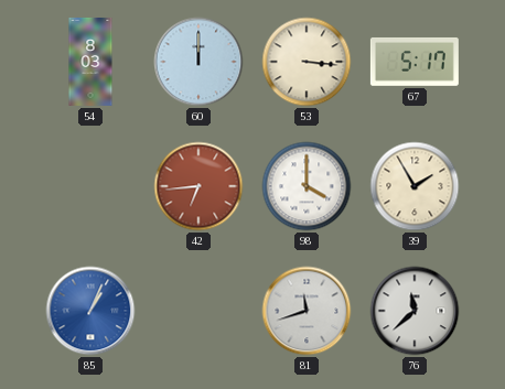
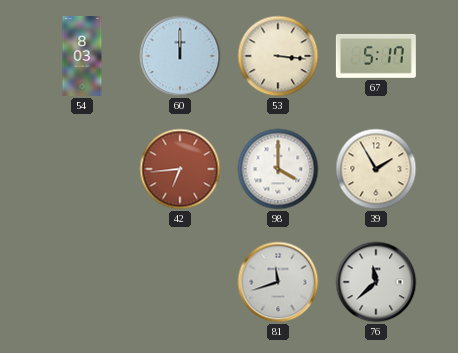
85: 1:04 -> none
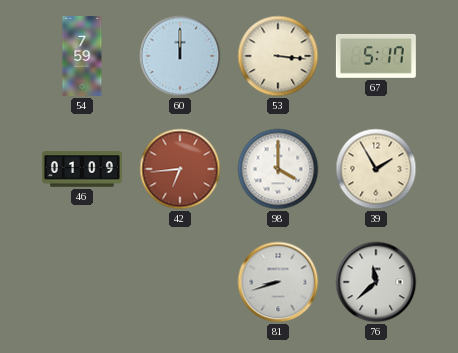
54: 8:03 -> 7:59
46: none -> 01:09
81: 11:42 -> 8:42
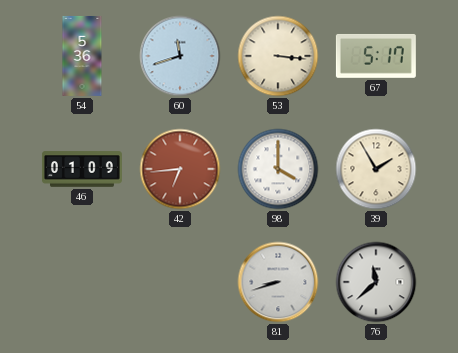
54: 7:59 -> 5:36
60: 12:00 -> 11:42
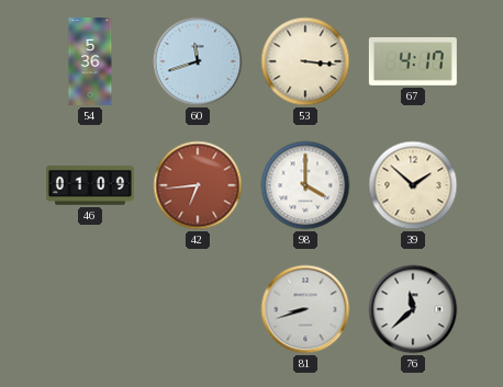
67: 5:17 -> 4:17
39: 1:55 -> 1:52
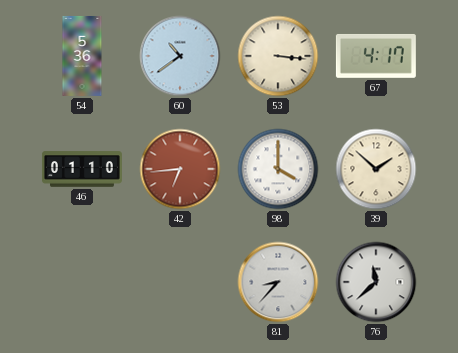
60: 11:42 -> 10:39
46: 01:09 -> 01:10
81: 8:42 -> 8:37
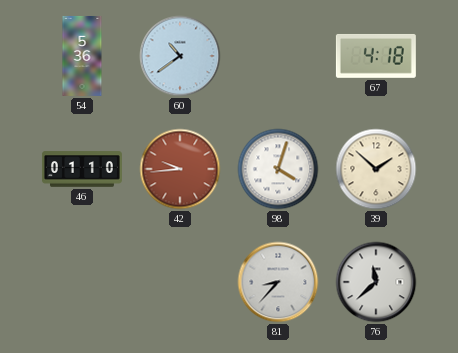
53: 3:16 -> none
67: 4:17 -> 4:18
42: 6:44 -> 9:44
98: 4:00 -> 4:03
